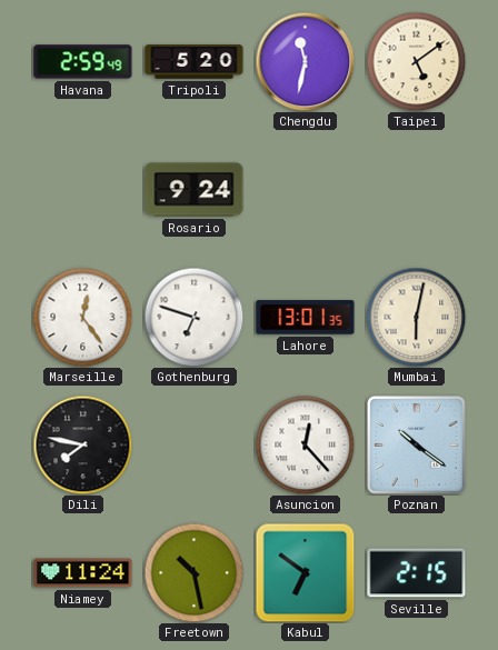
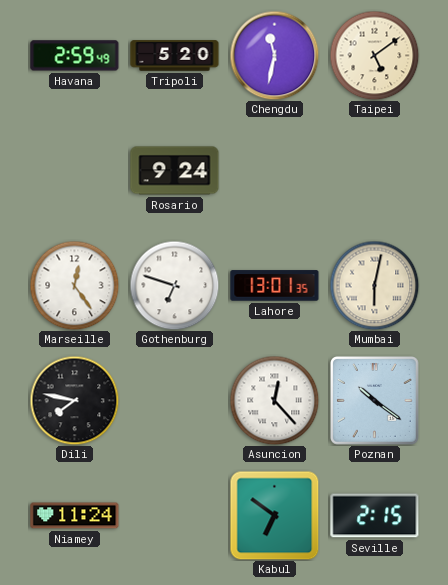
Freetown: 10:28 -> none
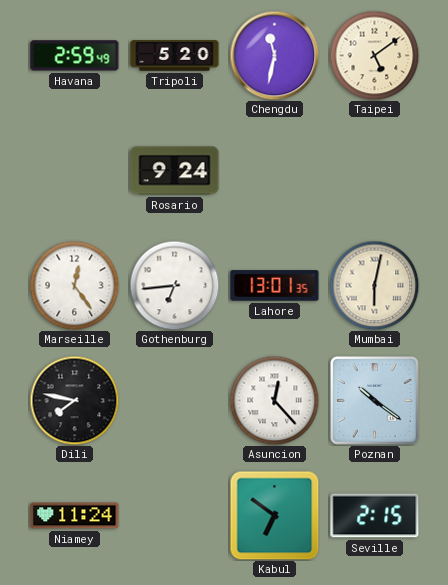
Gothenburg: 6:48 -> 6:44
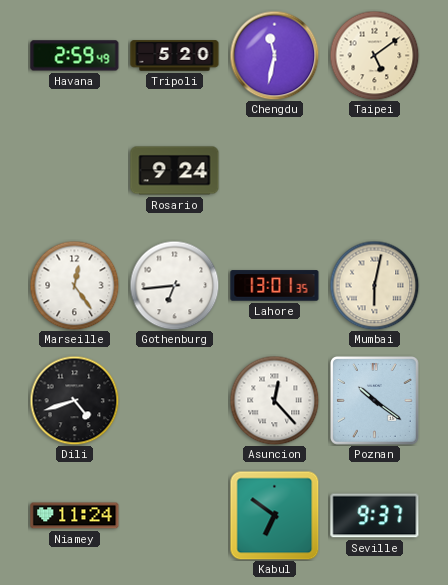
Dili: 7:47 -> 4:42
Seville: 2:15 -> 9:37
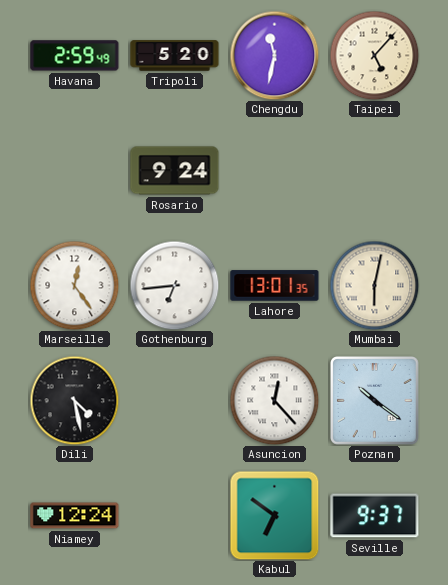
Taipei: 5:09 -> 5:07
Dili: 4:42 -> 4:28
Niamey: 11:24 -> 12:24
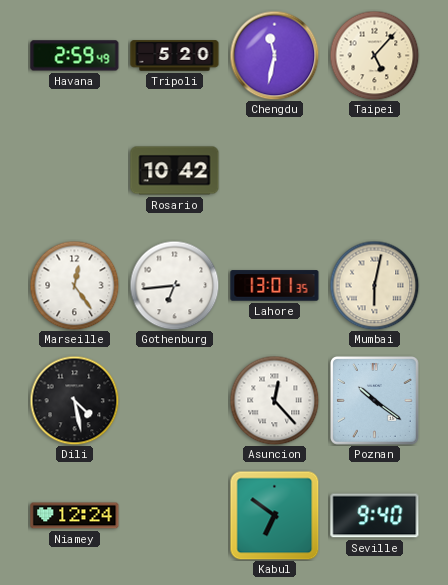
Rosario: 9:24 -> 10:42
Seville: 9:37 -> 9:40
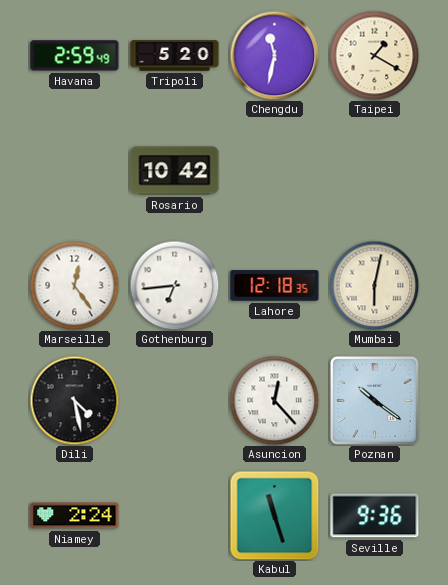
Taipei: 5:07 -> 1:20
Lahore: 13:01 -> 12:18
Niamey: 12:24 -> 2:24
Kabul: 6:51 -> 11:27
Seville: 9:40 -> 9:36
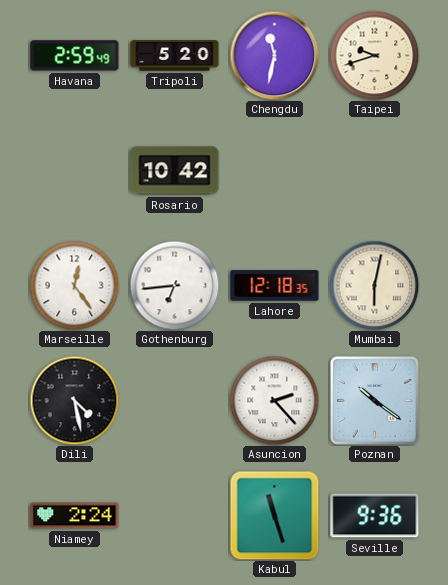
Taipei: 1:20 -> 9:42
Asuncion: 12:23 -> 2:23
